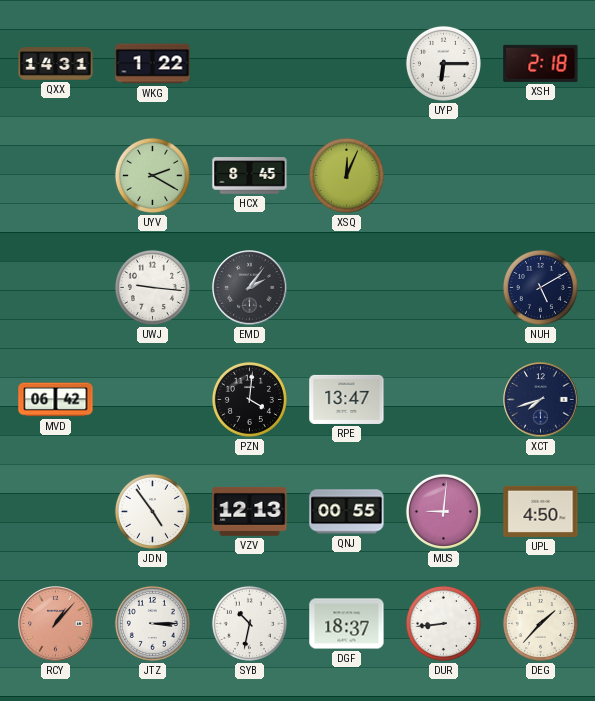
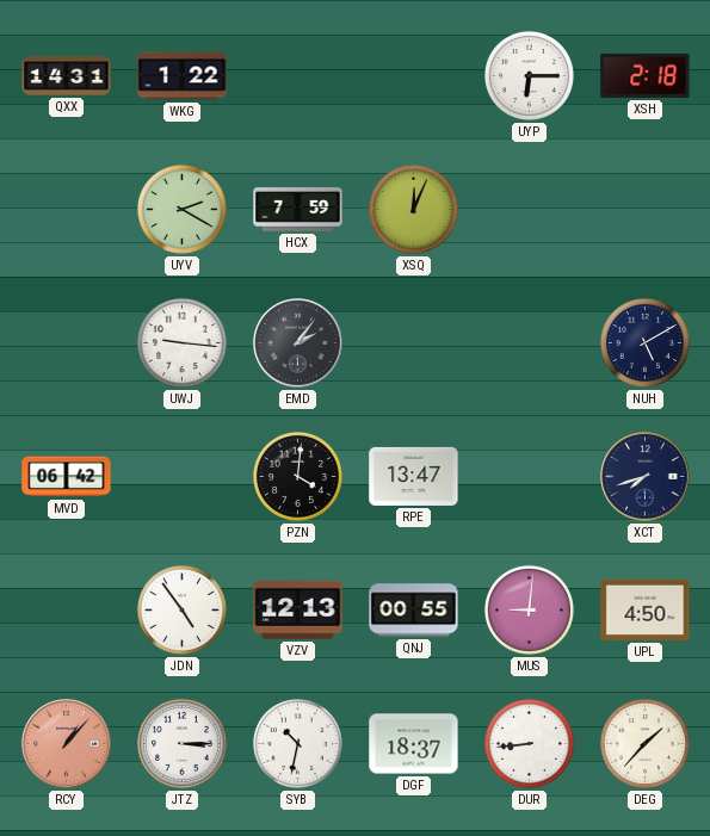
HCX: 8:45 -> 7:59
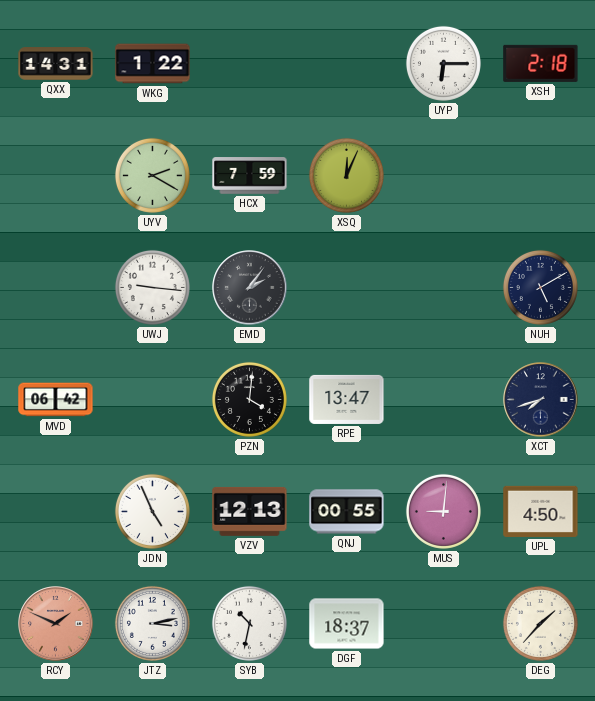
JDN: 4:54 -> 4:56
RCY: 1:07 -> 1:49
JTZ: 3:15 -> 3:13
DUR: 8:44 -> none
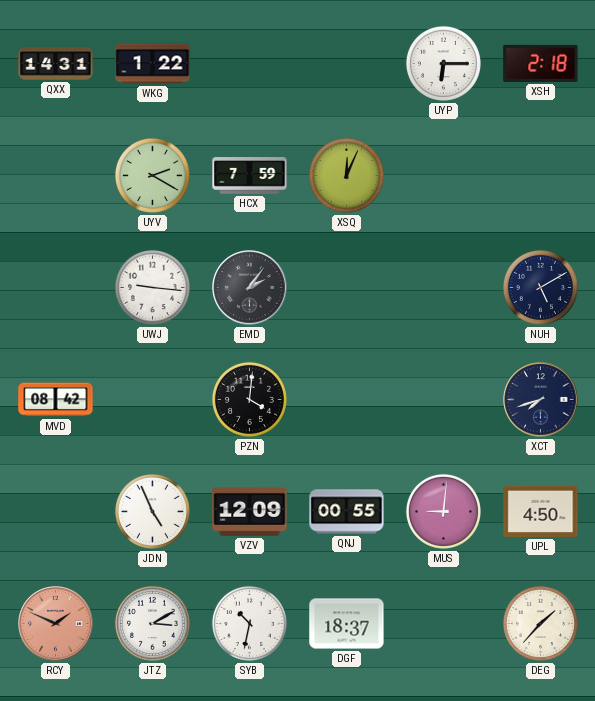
MVD: 06:42 -> 08:42
RPE: 13:47 -> none
VZV: 12:13 -> 12:09
JTZ: 3:13 -> 3:10
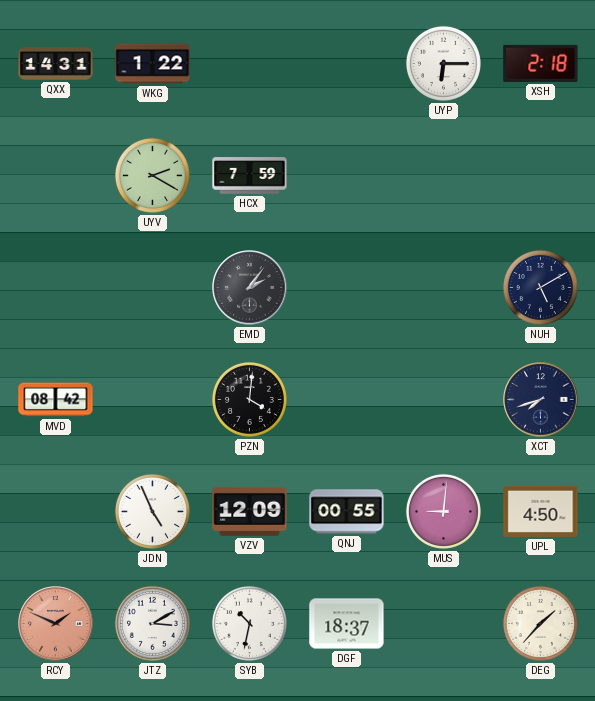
XSQ: 12:04 -> none
UWJ: 9:16 -> none
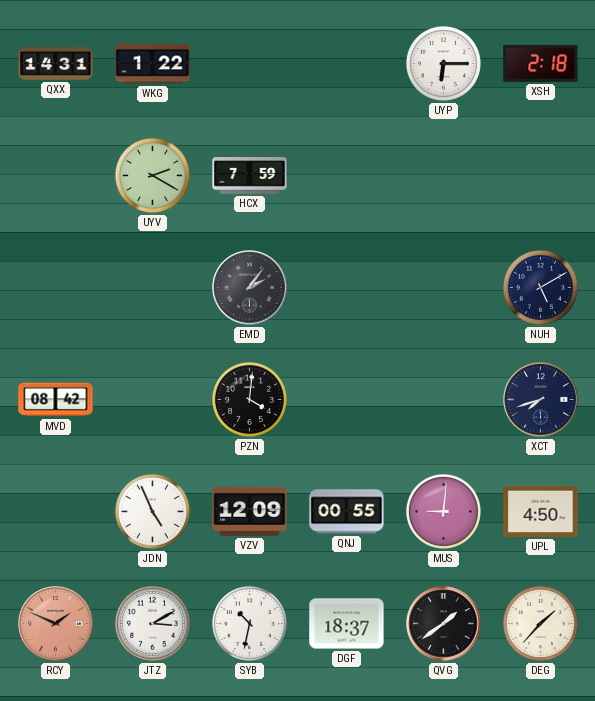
QVG: none -> 1:39
